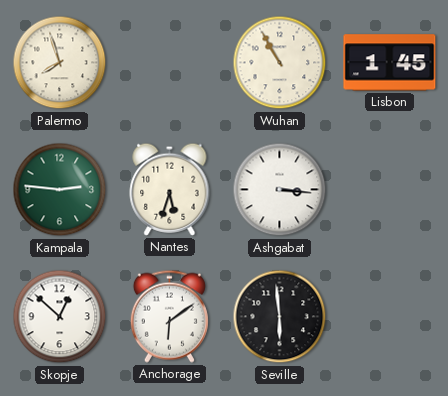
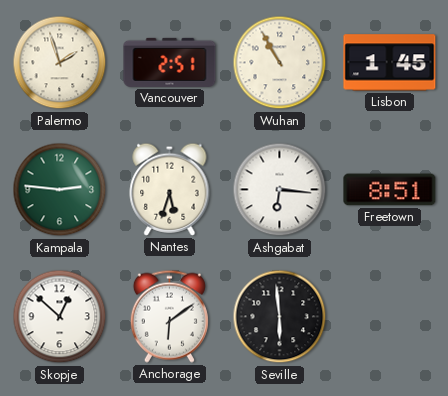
Palermo: 7:57 -> 1:57
Vancouver: none -> 2:51
Ashgabat: 3:16 -> 6:16
Freetown: none -> 8:51
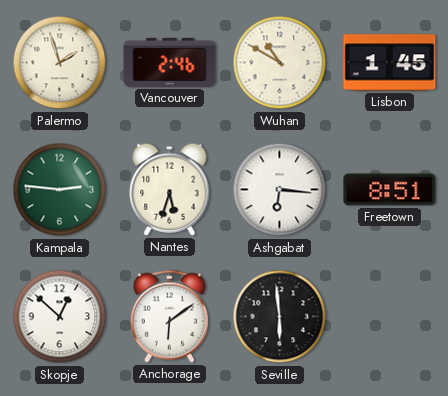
Vancouver: 2:51 -> 2:46
Wuhan: 10:55 -> 10:50
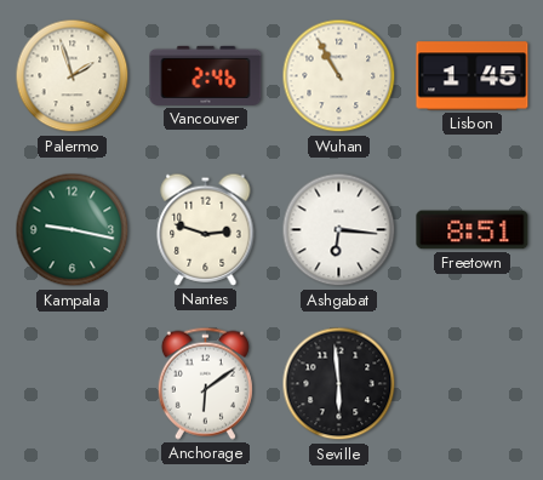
Wuhan: 10:50 -> 10:55
Kampala: 2:46 -> 9:17
Nantes: 5:33 -> 2:48
Skopje: 12:52 -> none
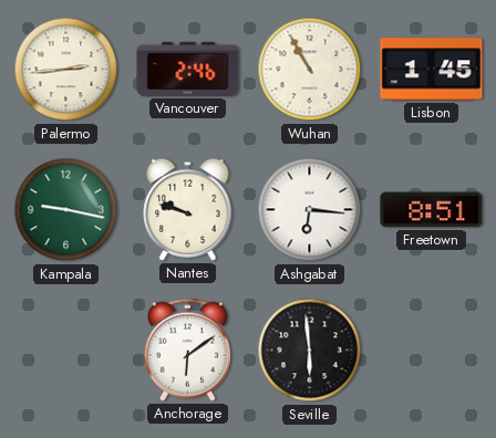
Palermo: 1:57 -> 2:44
Nantes: 2:48 -> 9:48
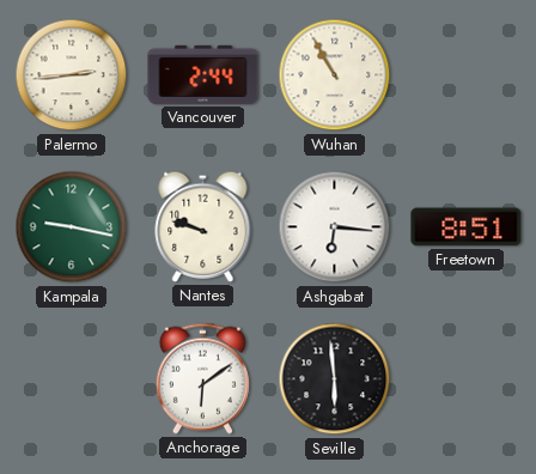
Vancouver: 2:46 -> 2:44
Lisbon: 1:45 -> none
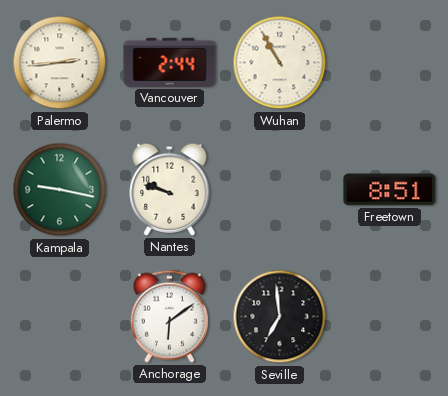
Ashgabat: 6:16 -> none
Seville: 5:59 -> 6:59
